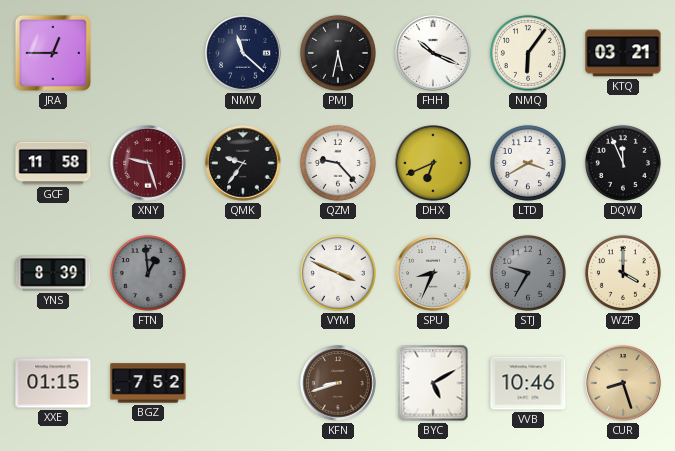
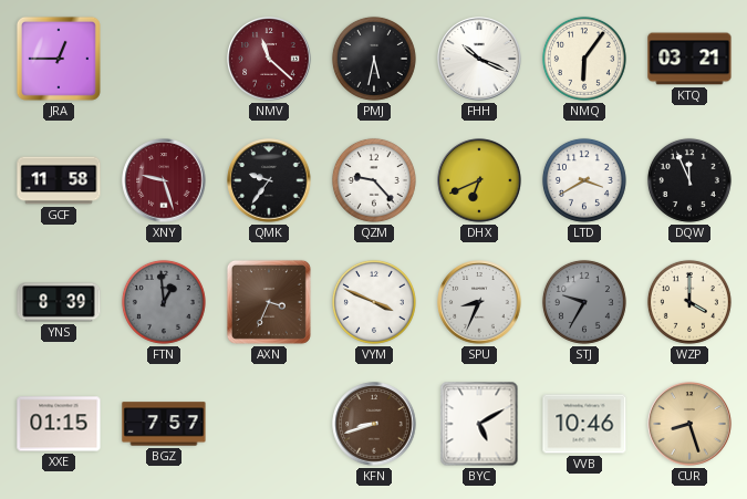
NMV dial: navy -> burgundy
AXN: none -> 3:34
BGZ: 7:52 -> 7:57
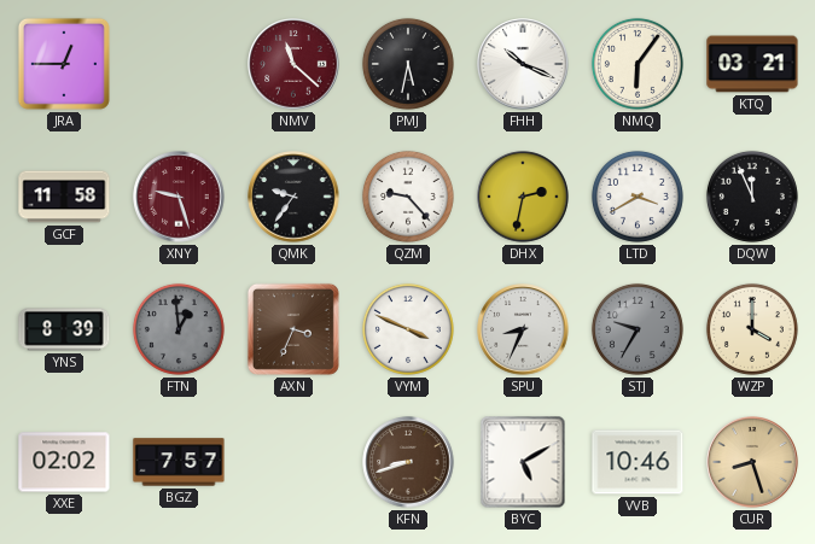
DHX: 6:41 -> 2:32
XXE: 01:15 -> 02:02
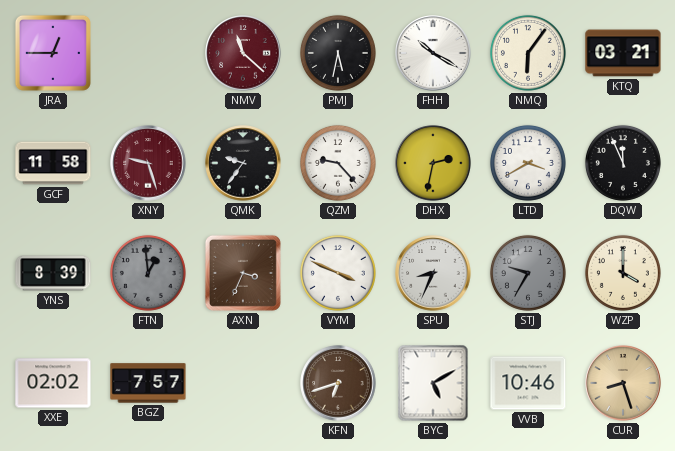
FHH: 10:19 -> 10:20
KFN: 8:42 -> 6:42
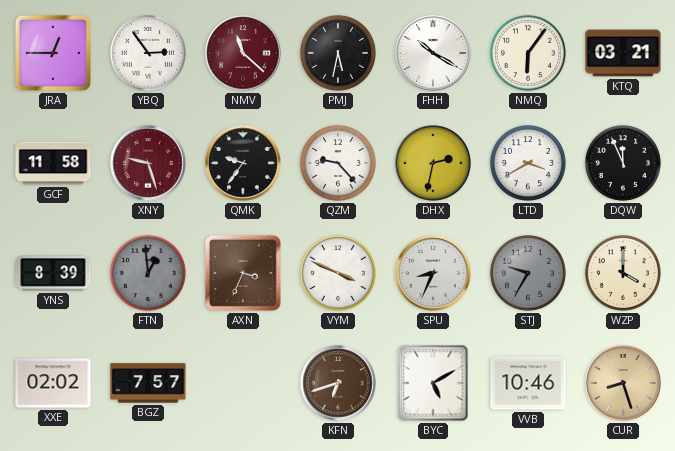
YBQ: none -> 2:54
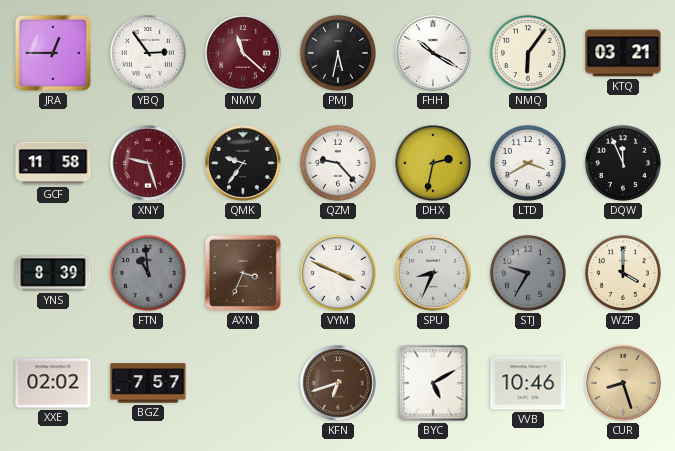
FTN: 12:59 -> 10:59
